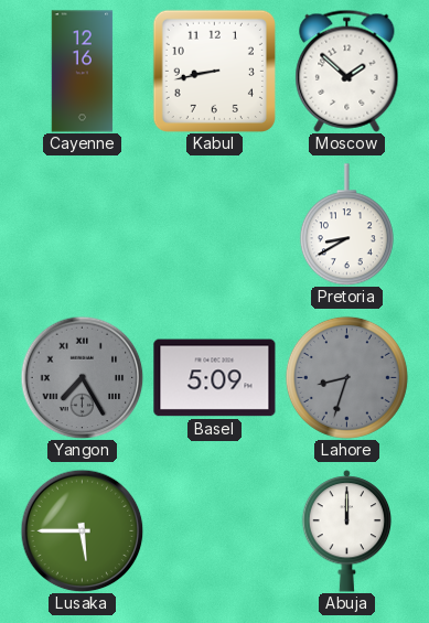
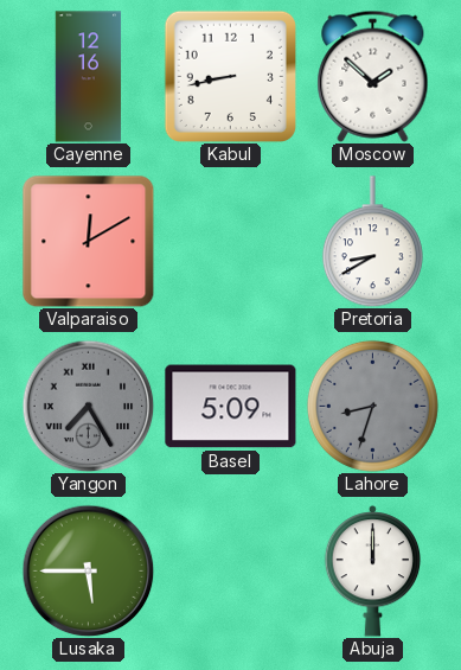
Valparaiso: none -> 12:10
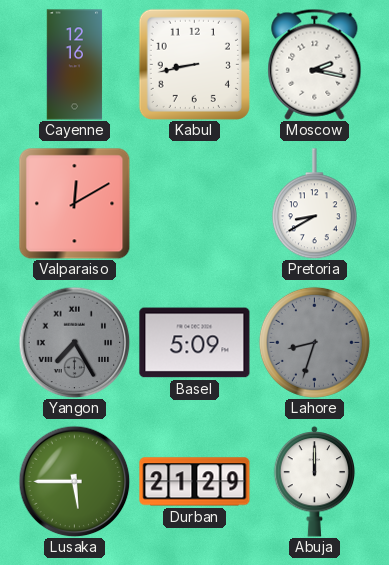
Moscow: 1:52 -> 2:17
Durban: none -> 21:29
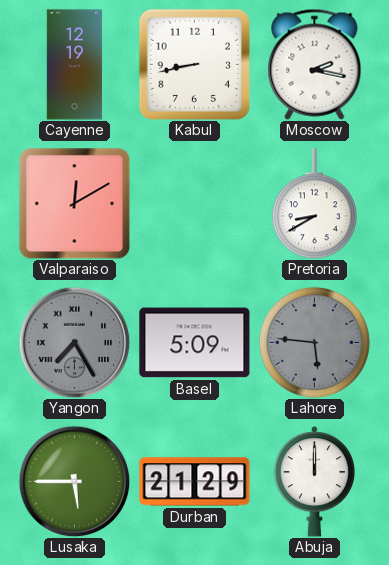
Cayenne: 12:16 -> 12:19
Lahore: 8:33 -> 5:46
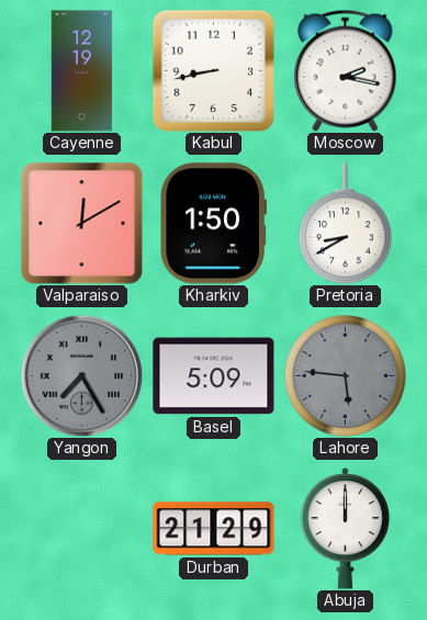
Kharkiv: none -> 1:50
Lusaka: 5:45 -> none
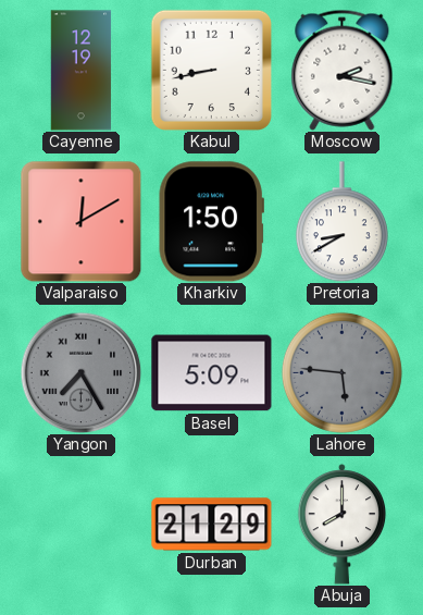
Abuja: 12:00 -> 8:00
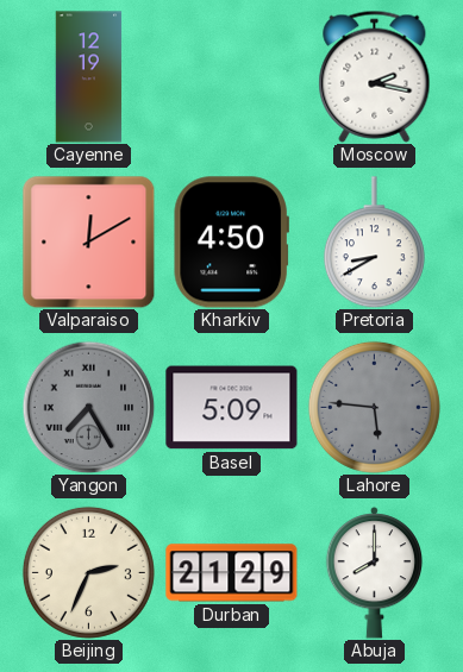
Kabul: 8:43 -> none
Kharkiv: 1:50 -> 4:50
Beijing: none -> 2:34
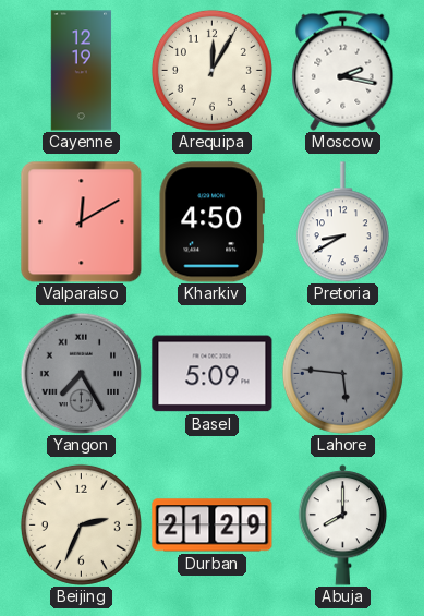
Arequipa: none -> 12:05
